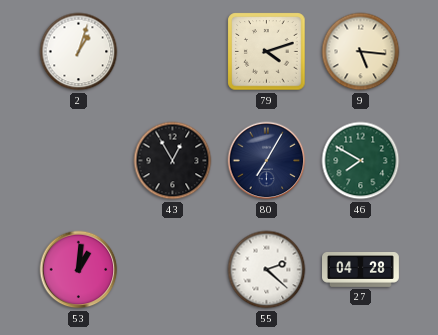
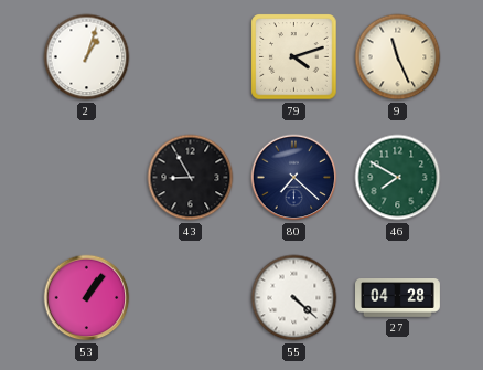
9: 5:16 -> 11:26
43: 12:55 -> 8:55
80: 7:05 -> 7:22
53: 1:01 -> 1:06
55: 2:22 -> 4:22
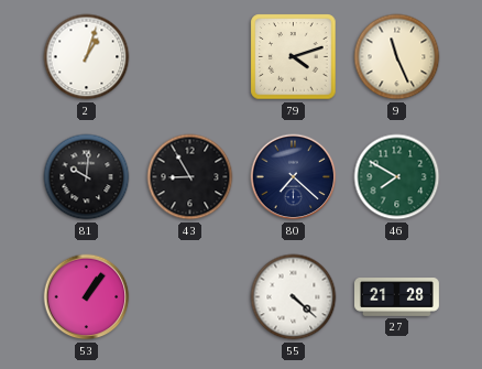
81: none -> 10:01
27: 04:28 -> 21:28
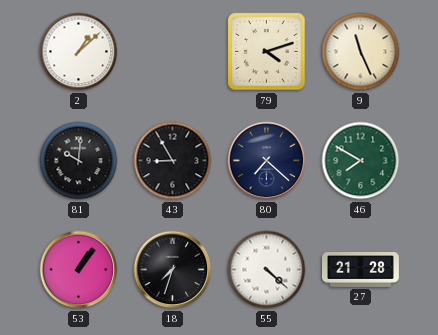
2: 1:03 -> 1:08
18: none -> 7:33
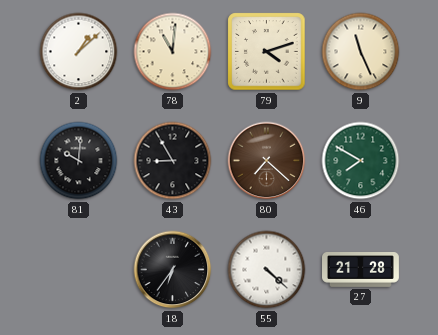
78: none -> 11:01
80 dial: navy -> brown
53: 1:06 -> none
18: 7:33 -> 6:36
